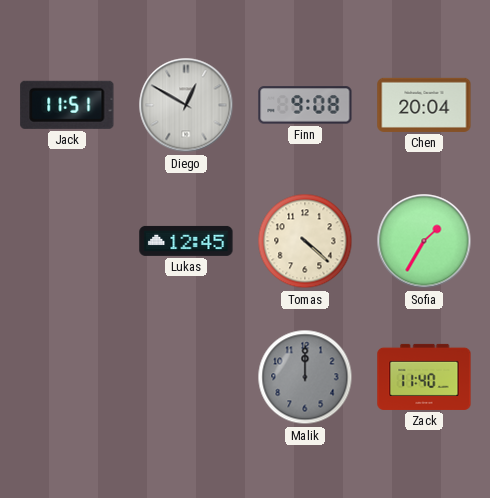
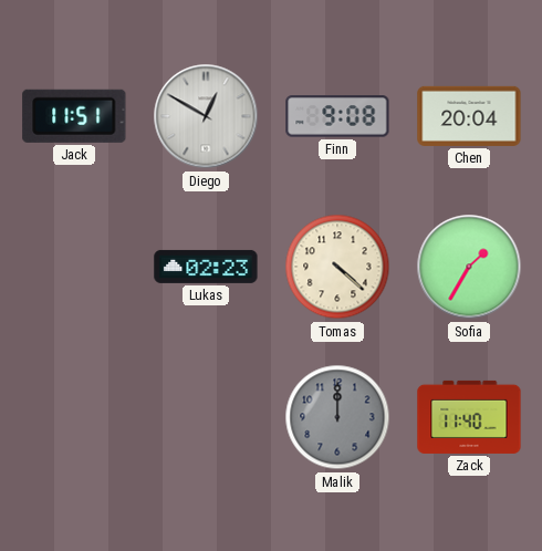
Lukas: 12:45 -> 02:23
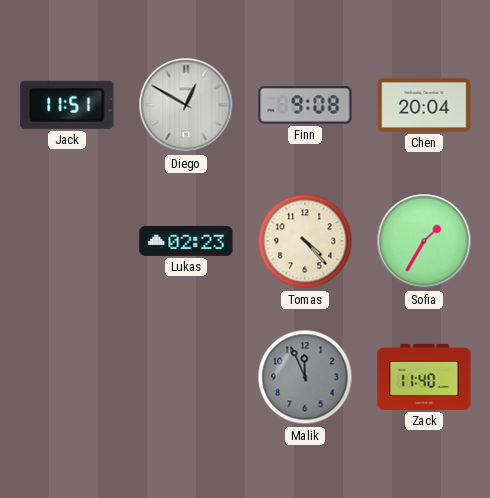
Tomas: 4:22 -> 4:23
Malik: 12:00 -> 11:56
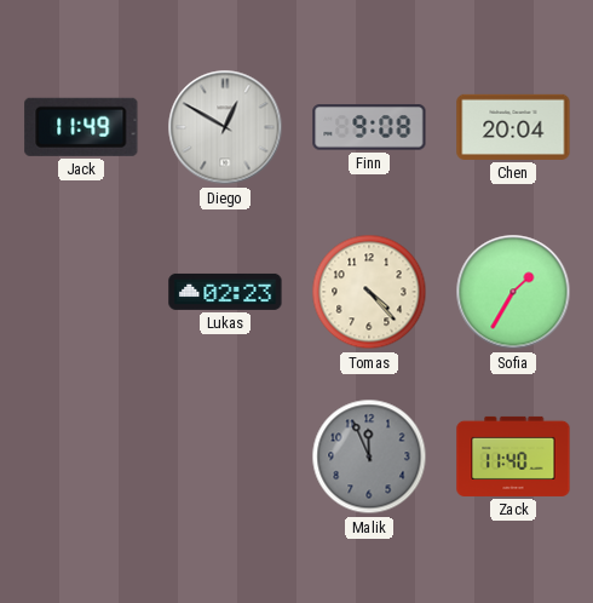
Jack: 11:51 -> 11:49
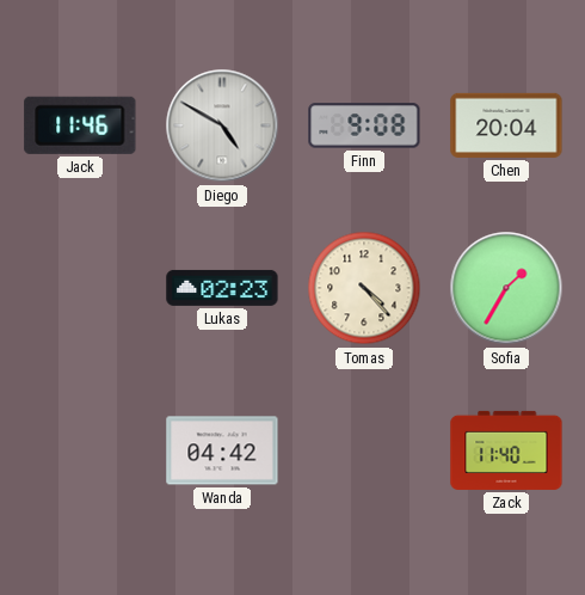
Jack: 11:49 -> 11:46
Diego: 12:50 -> 4:50
Wanda: none -> 04:42
Malik: 11:56 -> none
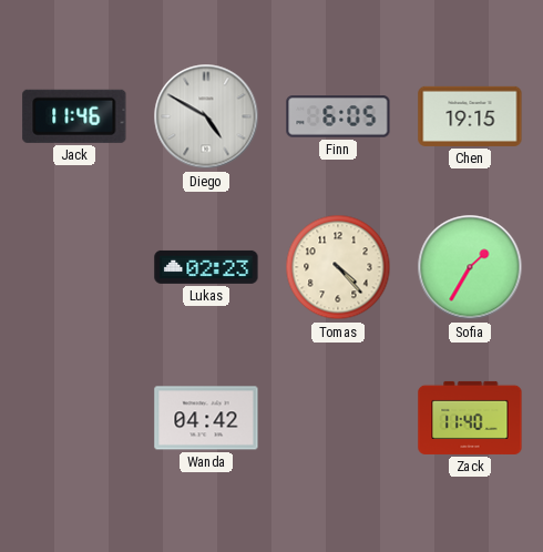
Finn: 9:08 -> 6:05
Chen: 20:04 -> 19:15
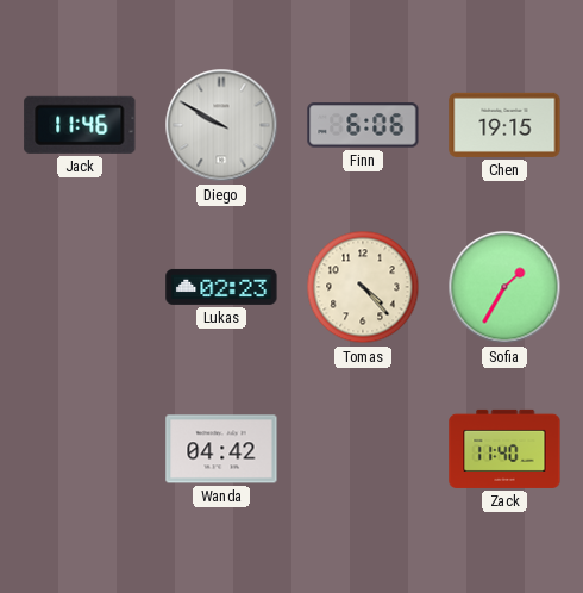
Diego: 4:50 -> 9:50
Finn: 6:05 -> 6:06
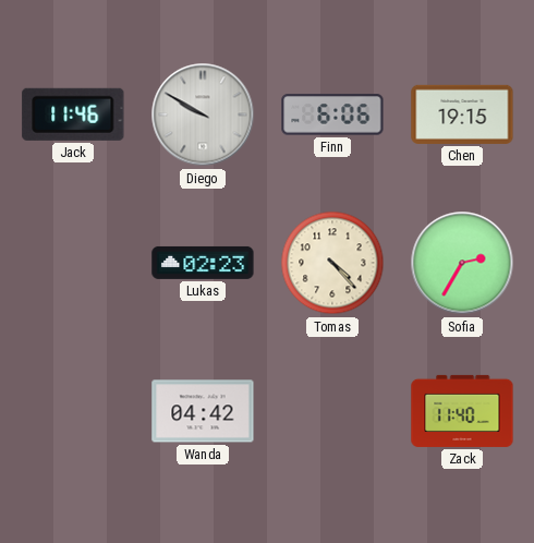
Sofia: 1:35 -> 2:35
